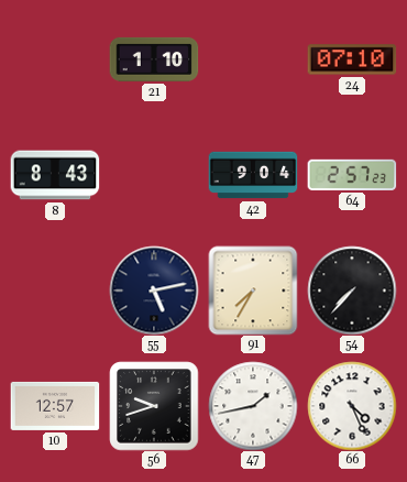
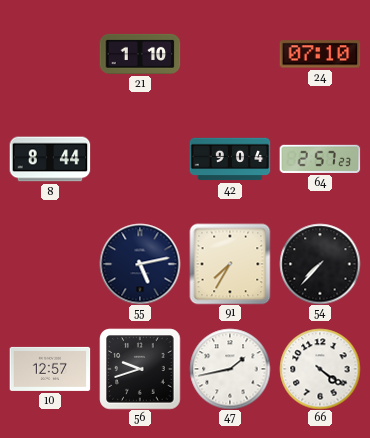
8: 8:43 -> 8:44
66: 4:26 -> 4:21
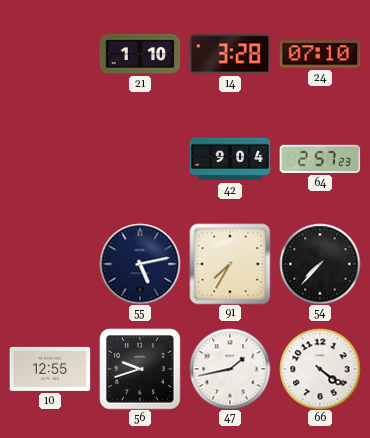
14: none -> 3:28
8: 8:44 -> none
10: 12:57 -> 12:55
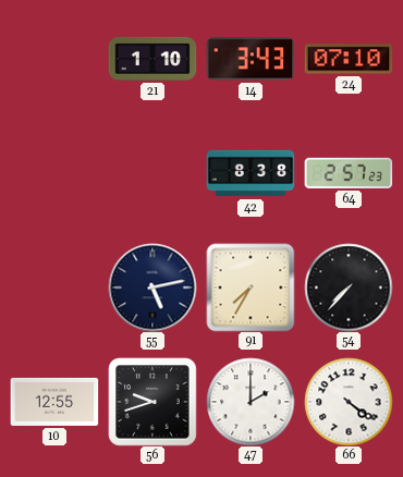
14: 3:28 -> 3:43
42: 9:04 -> 8:38
47: 1:43 -> 2:00
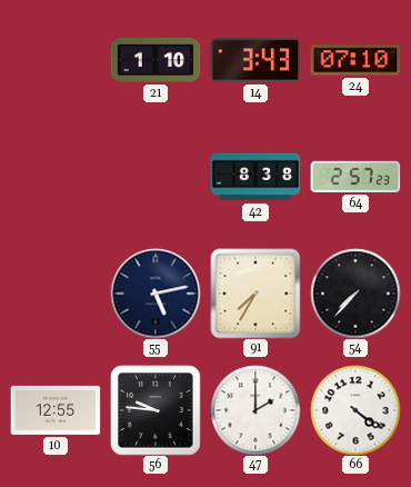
56: 9:42 -> 9:46
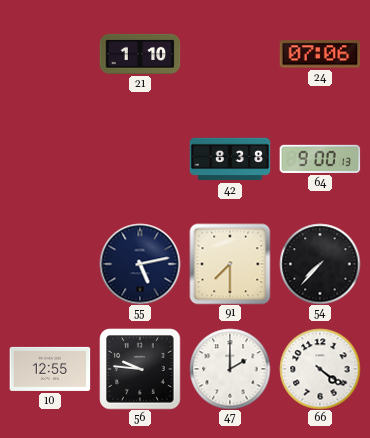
14: 3:43 -> none
24: 07:10 -> 07:06
64: 2:57 -> 9:00
91: 7:35 -> 7:30
